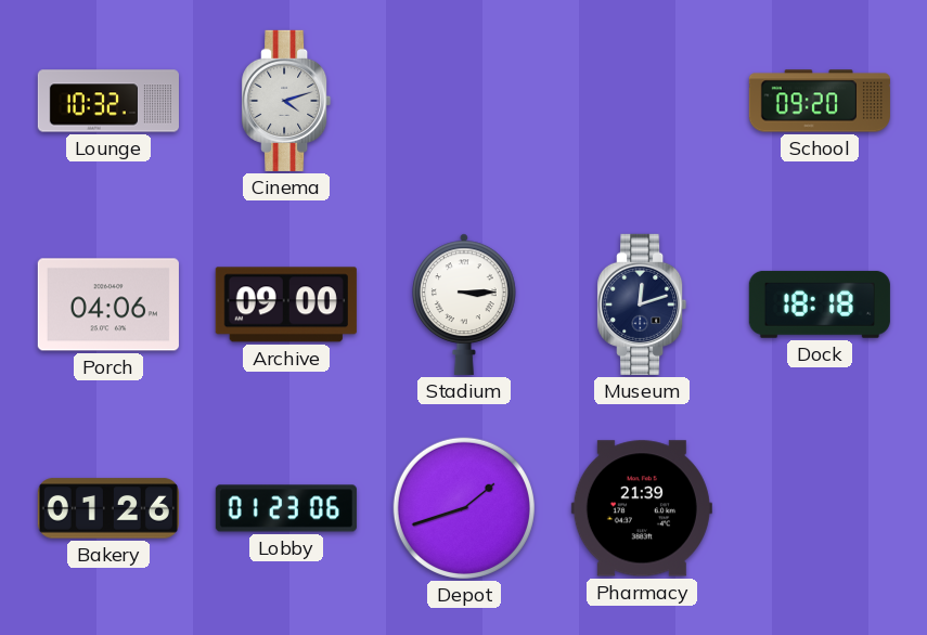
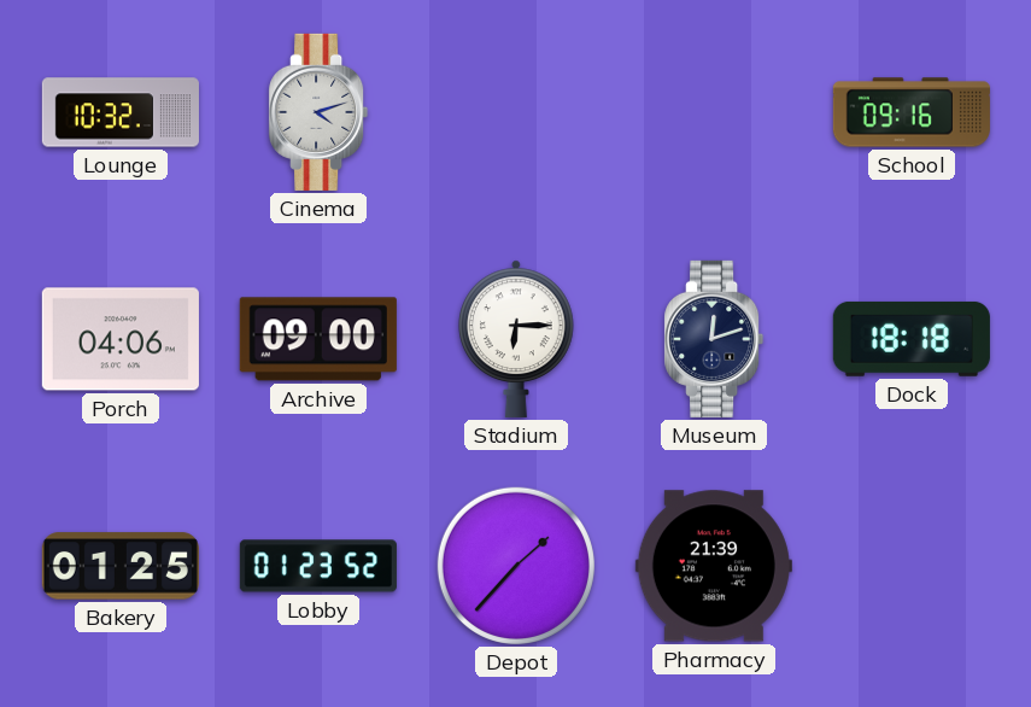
School: 09:20 -> 09:16
Stadium: 3:15 -> 6:15
Bakery: 01:26 -> 01:25
Lobby: 01:23:06 -> 01:23:52
Depot: 1:42 -> 1:37
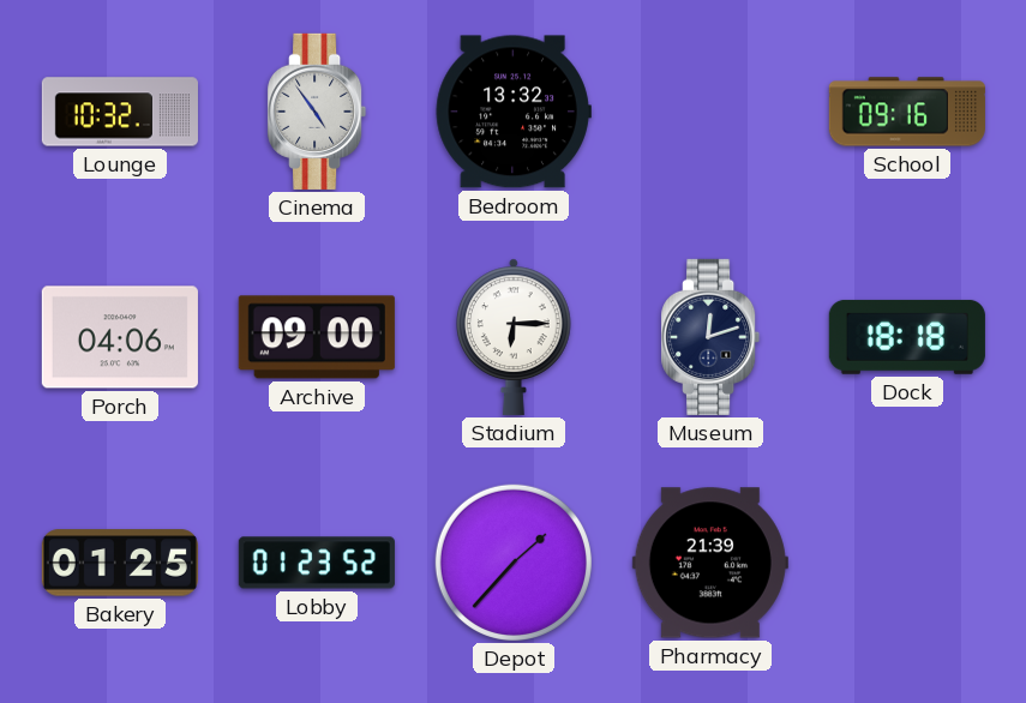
Cinema: 4:12 -> 4:54
Bedroom: none -> 13:32
